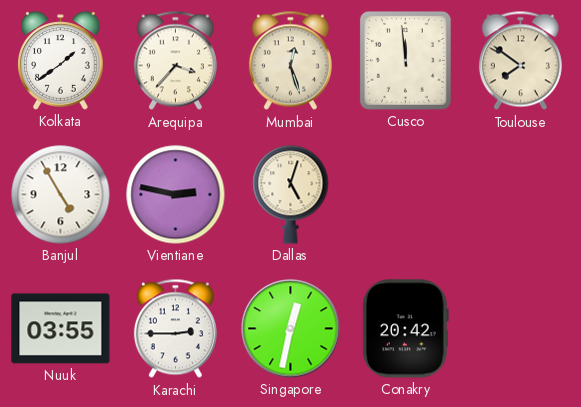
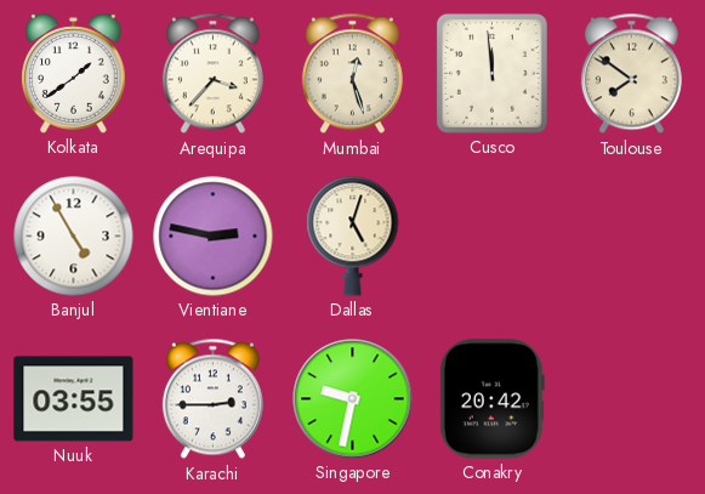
Singapore: 12:32 -> 9:32
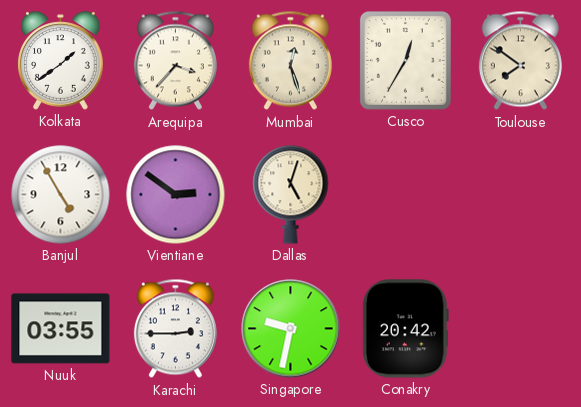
Cusco: 11:59 -> 12:35
Vientiane: 2:47 -> 2:51
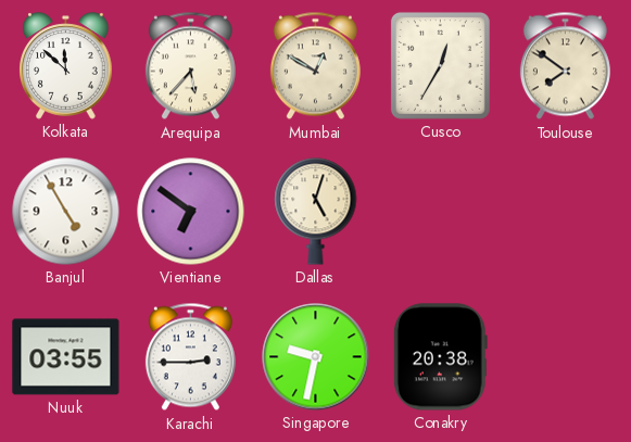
Kolkata: 1:39 -> 11:52
Arequipa: 3:37 -> 5:37
Mumbai: 12:27 -> 12:50
Vientiane: 2:51 -> 6:51
Conakry: 20:42 -> 20:38
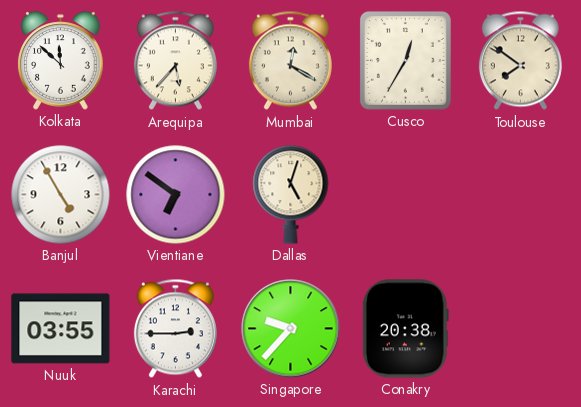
Mumbai: 12:50 -> 12:20
Singapore: 9:32 -> 9:37
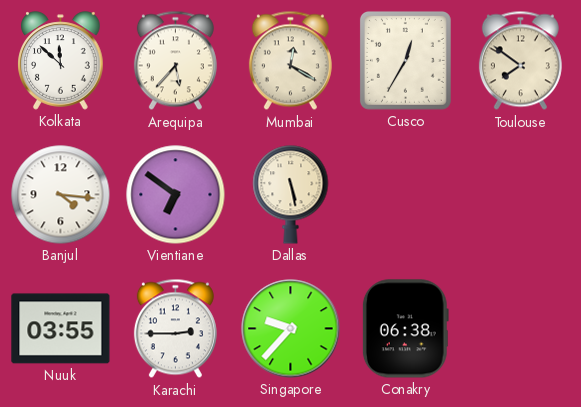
Banjul: 4:55 -> 4:16
Dallas: 5:03 -> 5:28
Conakry: 20:38 -> 06:38
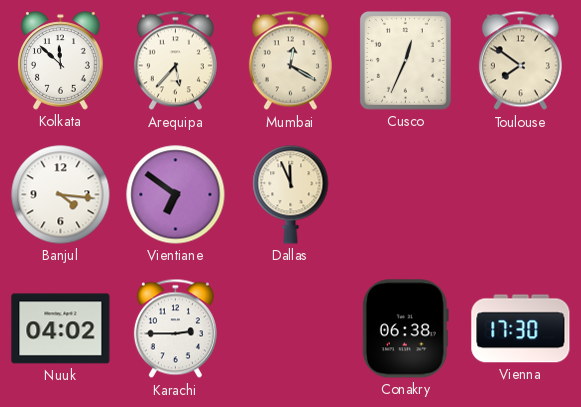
Cusco: 12:35 -> 12:34
Dallas: 5:28 -> 11:56
Nuuk: 03:55 -> 04:02
Singapore: 9:37 -> none
Vienna: none -> 17:30
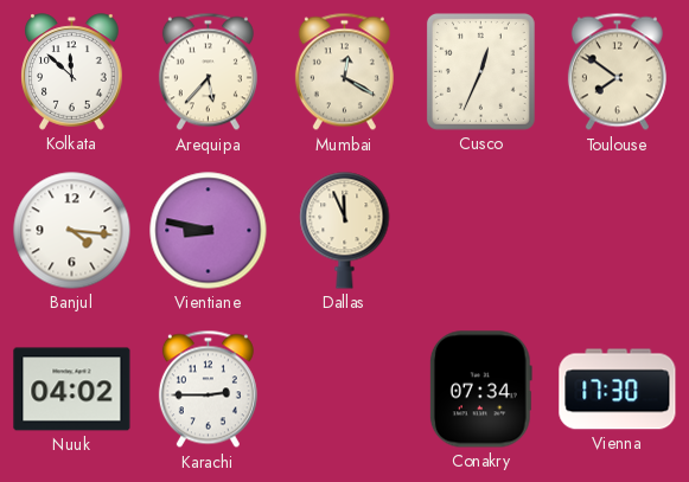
Vientiane: 6:51 -> 8:47
Conakry: 06:38 -> 07:34
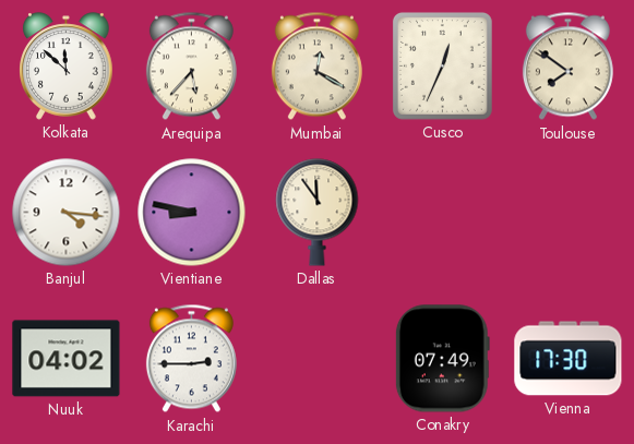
Dallas: 11:56 -> 11:54
Conakry: 07:34 -> 07:49
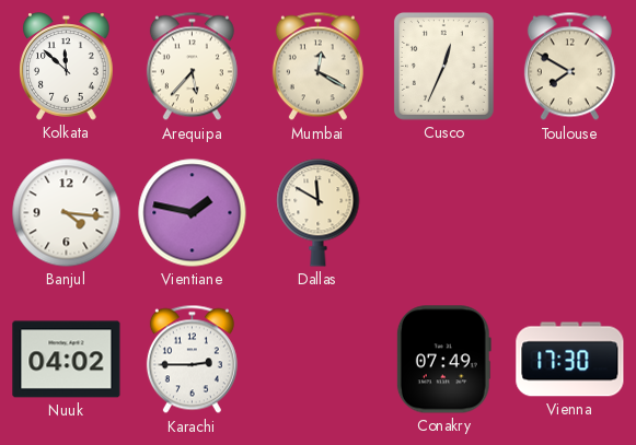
Toulouse: 7:51 -> 7:50
Vientiane: 8:47 -> 1:47
Dallas: 11:54 -> 11:50
